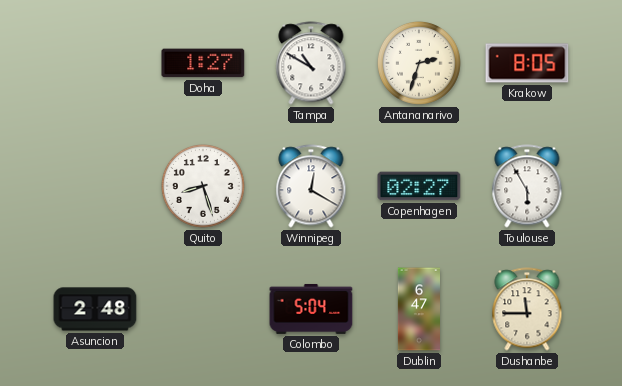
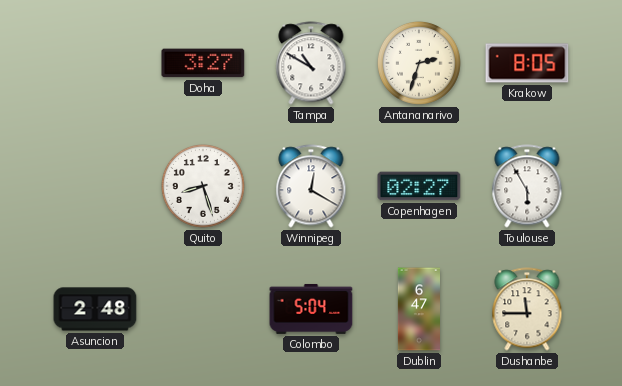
Doha: 1:27 -> 3:27
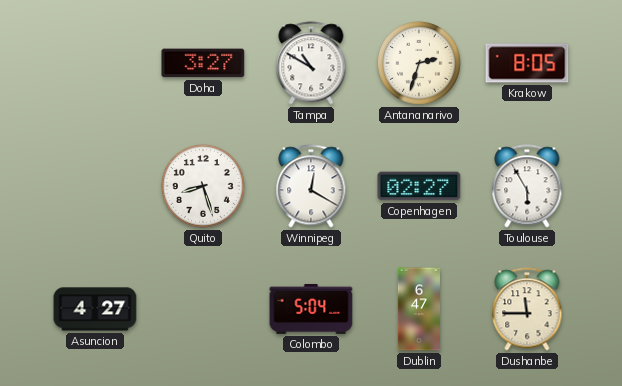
Asuncion: 2:48 -> 4:27
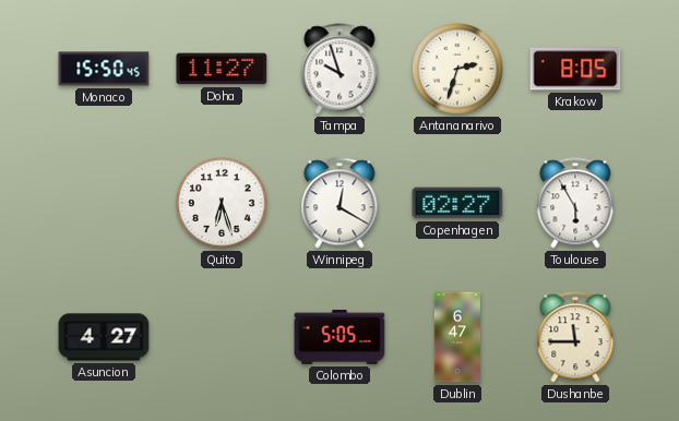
Monaco: none -> 15:50
Doha: 3:27 -> 11:27
Tampa: 10:50 -> 9:57
Quito: 8:27 -> 6:27
Colombo: 5:04 -> 5:05
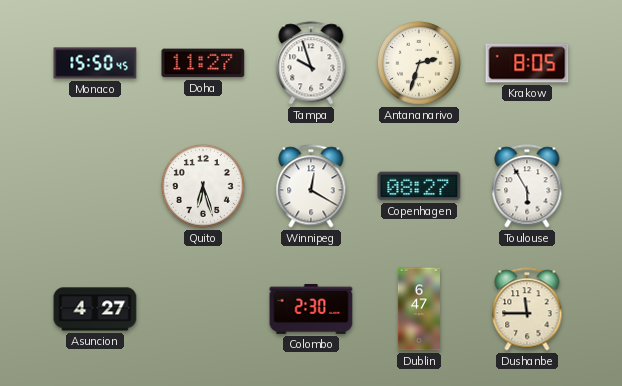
Copenhagen: 02:27 -> 08:27
Colombo: 5:05 -> 2:30
